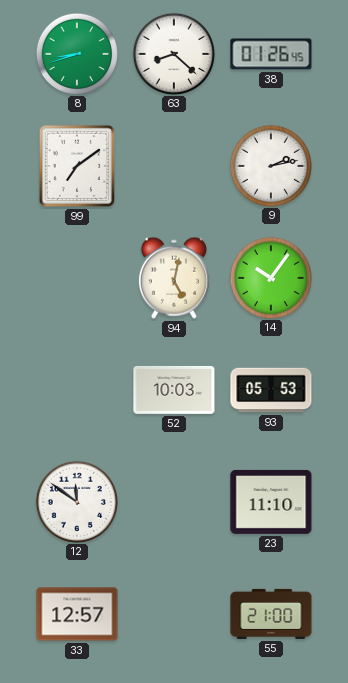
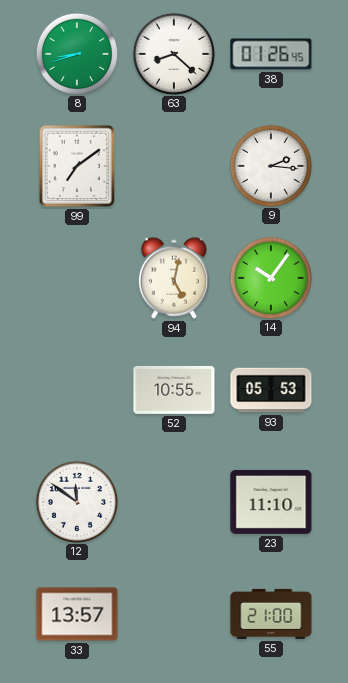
9: 2:13 -> 2:16
52: 10:03 -> 10:55
33: 12:57 -> 13:57
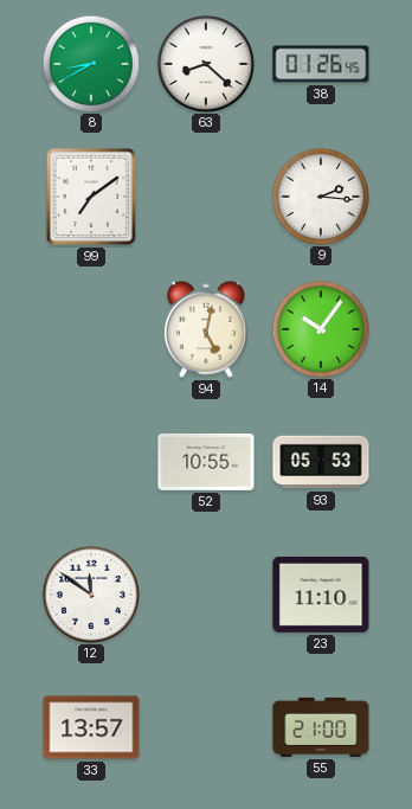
8: 8:42 -> 8:40
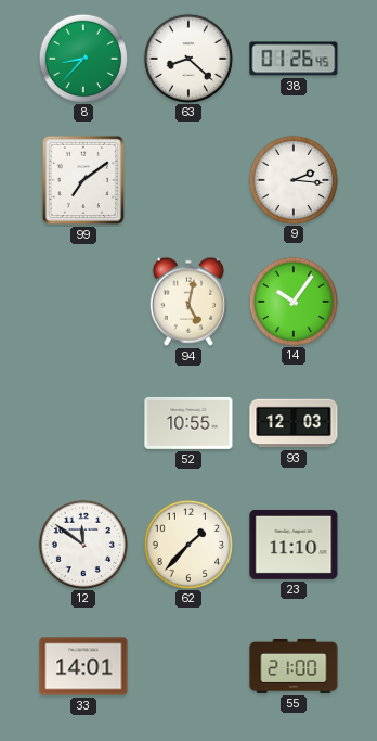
8: 8:40 -> 8:37
93: 05:53 -> 12:03
62: none -> 1:37
33: 13:57 -> 14:01
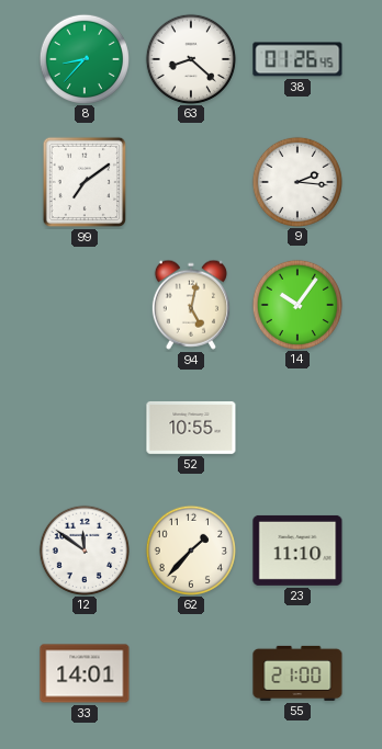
93: 12:03 -> none
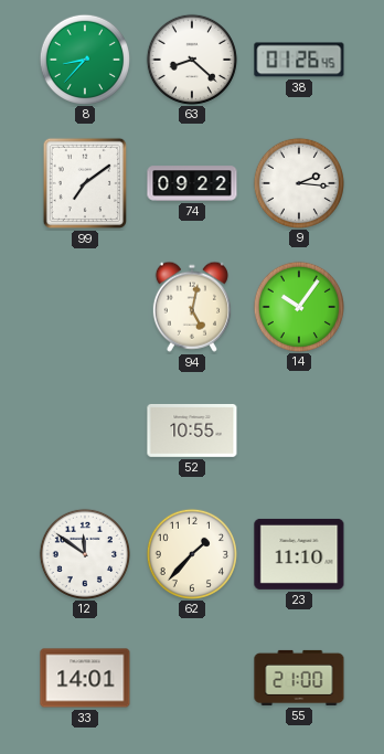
74: none -> 09:22
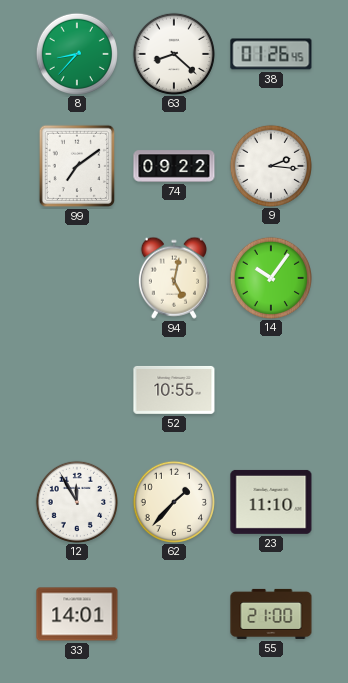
12: 11:51 -> 11:55
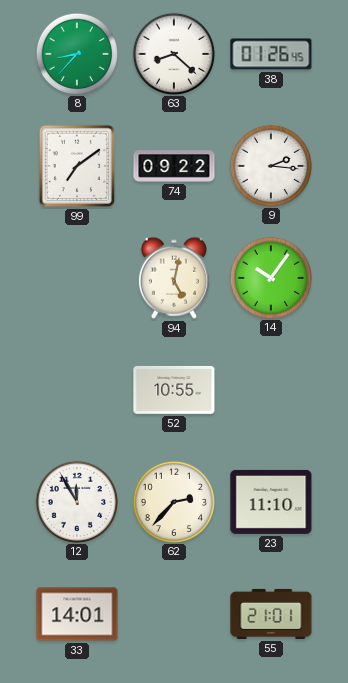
62: 1:37 -> 2:37
55: 21:00 -> 21:01
